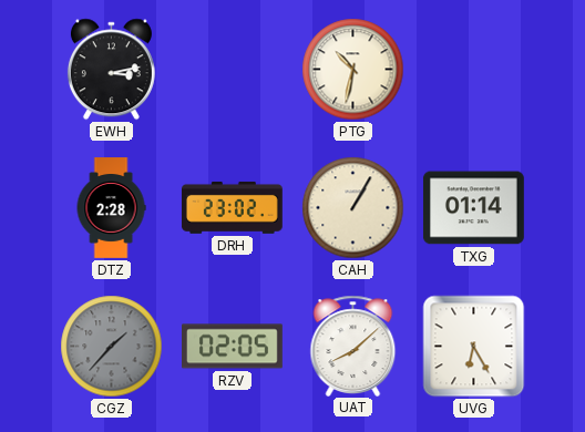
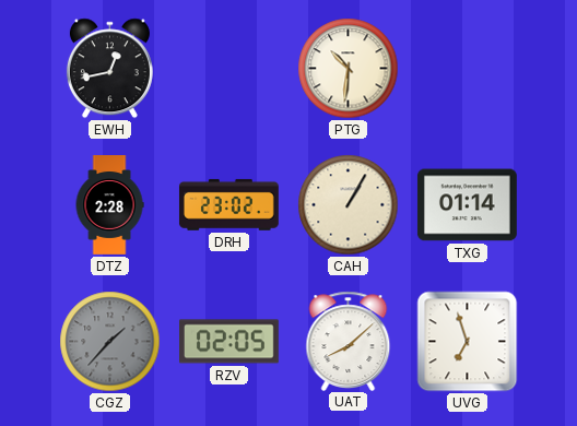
EWH: 3:13 -> 12:43
PTG: 10:32 -> 10:31
UVG: 6:25 -> 6:57
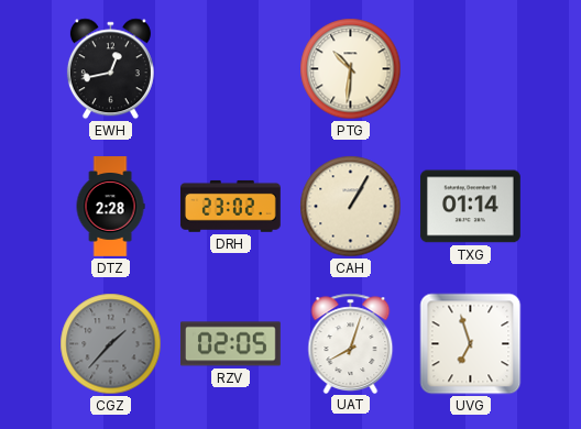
UAT: 8:08 -> 8:03
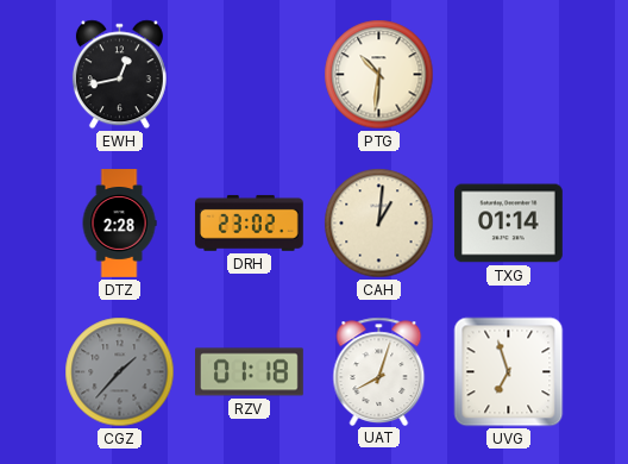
CAH: 1:05 -> 1:01
RZV: 02:05 -> 01:18
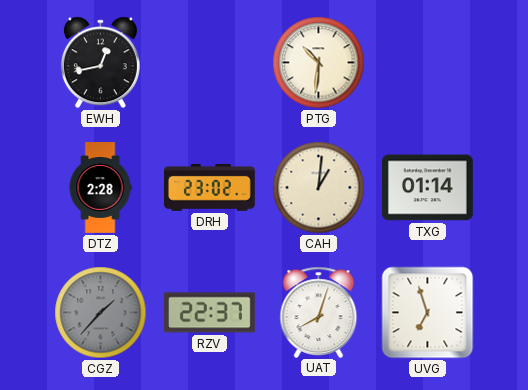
RZV: 01:18 -> 22:37
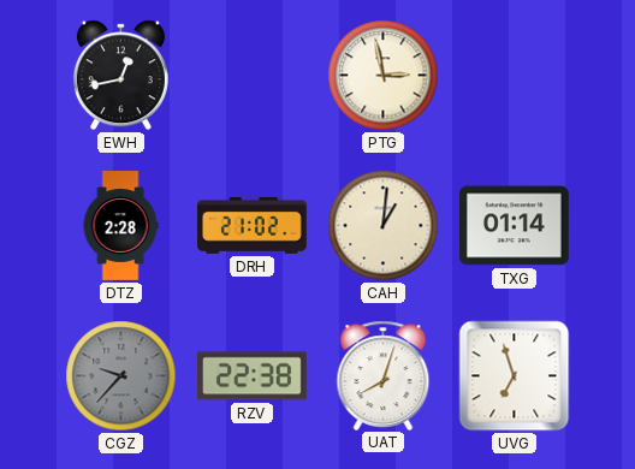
PTG: 10:31 -> 2:58
DRH: 23:02 -> 21:02
CGZ: 1:37 -> 9:37
RZV: 22:37 -> 22:38
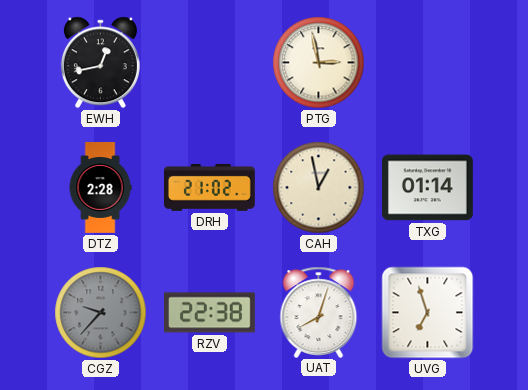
CAH: 1:01 -> 12:58
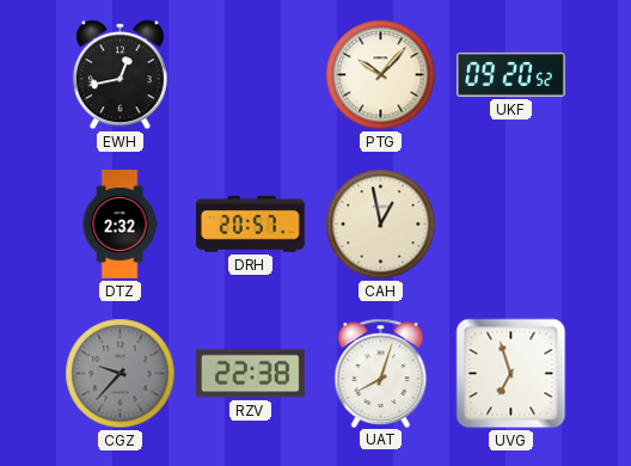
PTG: 2:58 -> 10:07
UKF: none -> 09:20
DTZ: 2:28 -> 2:32
DRH: 21:02 -> 20:57
TXG: 01:14 -> none
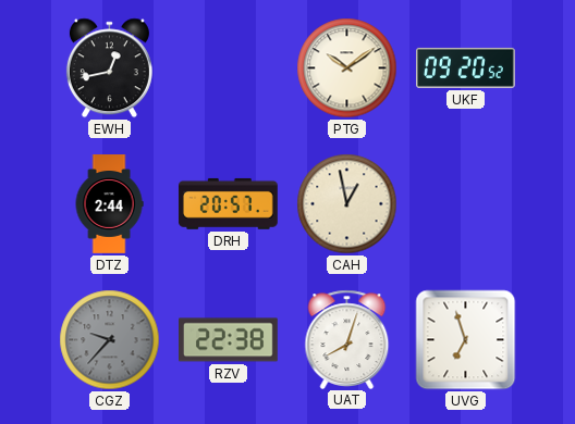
PTG: 10:07 -> 10:09
DTZ: 2:32 -> 2:44
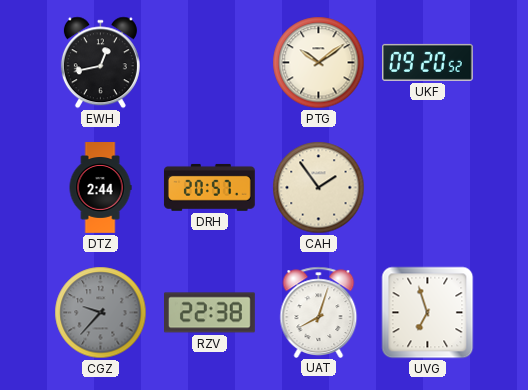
CAH: 12:58 -> 1:54
